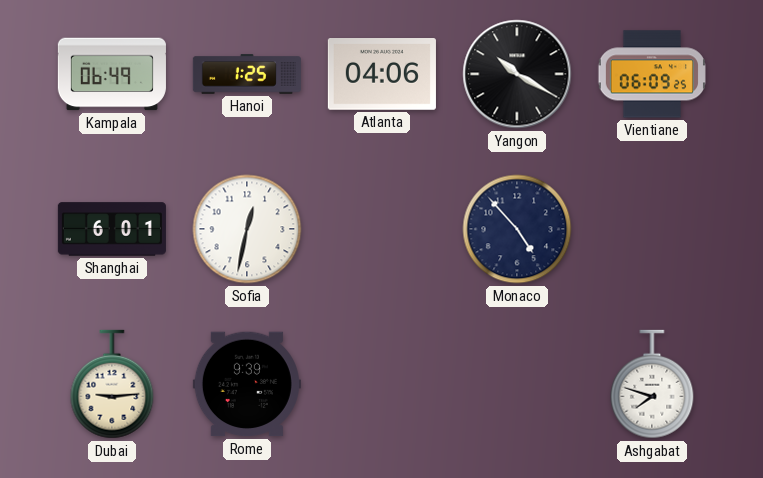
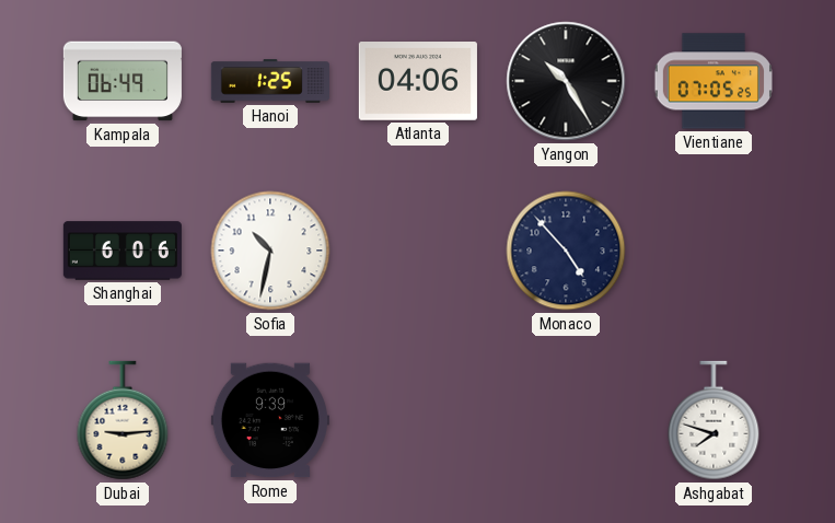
Yangon: 10:20 -> 10:25
Vientiane: 06:09 -> 07:05
Shanghai: 6:01 -> 6:06
Sofia: 12:32 -> 10:32
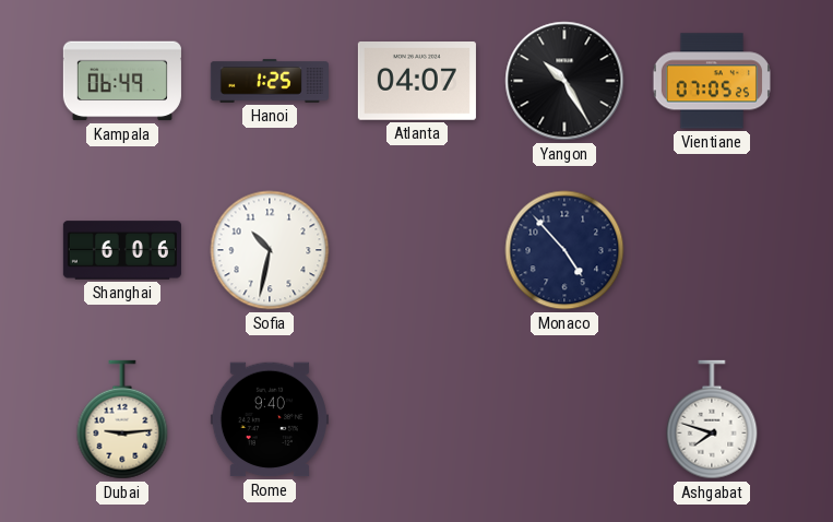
Atlanta: 04:06 -> 04:07
Rome: 9:39 -> 9:40
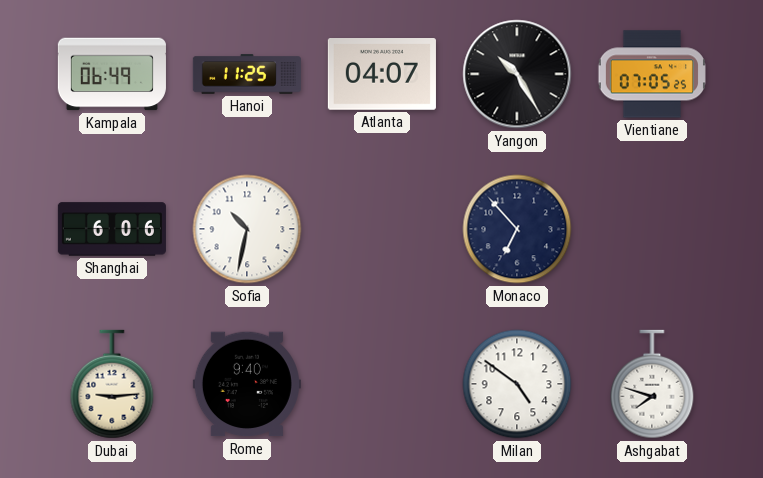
Hanoi: 1:25 -> 11:25
Monaco: 4:53 -> 6:53
Milan: none -> 4:51
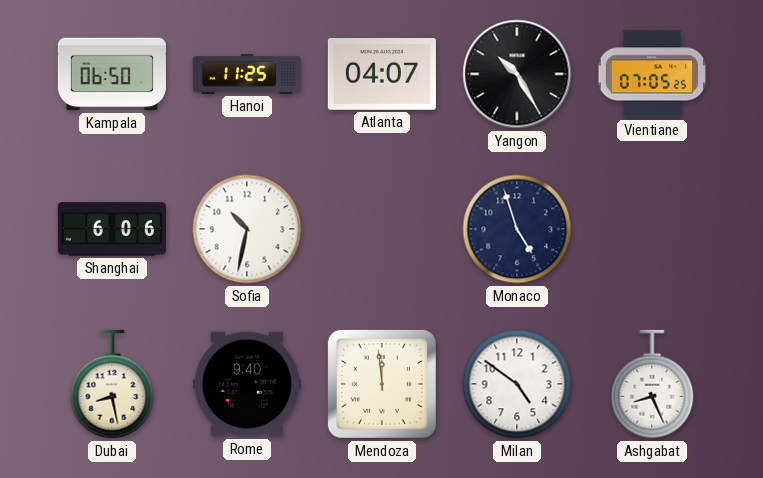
Kampala: 06:49 -> 06:50
Monaco: 6:53 -> 4:57
Dubai: 9:14 -> 8:28
Mendoza: none -> 11:59
Ashgabat: 7:48 -> 8:26
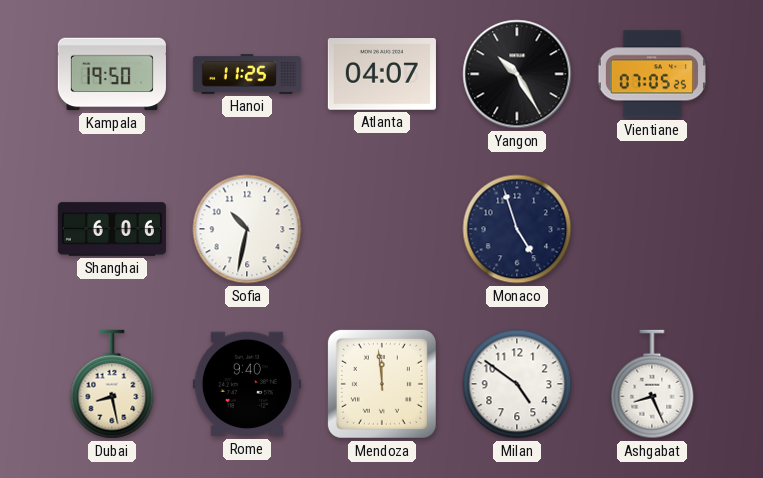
Kampala: 06:50 -> 19:50
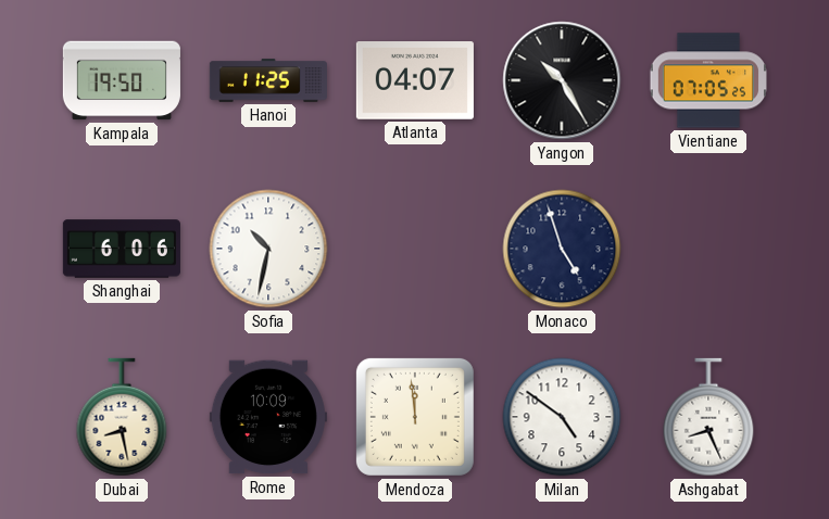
Rome: 9:40 -> 10:09
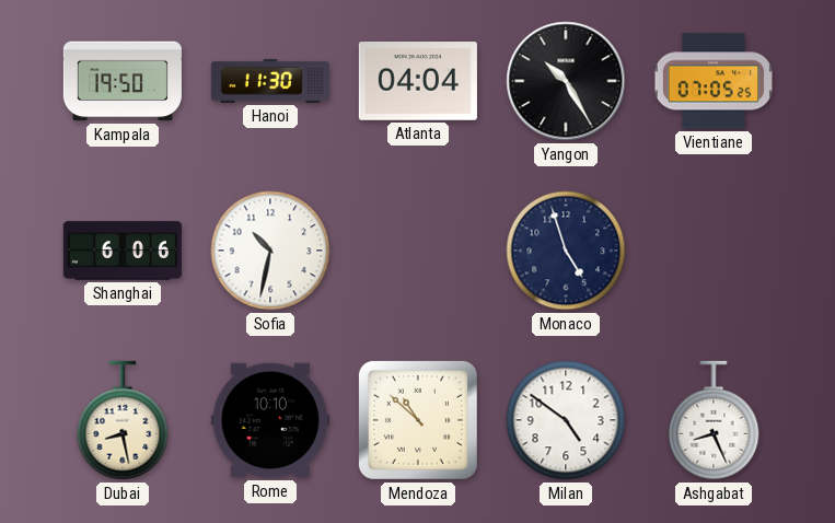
Hanoi: 11:25 -> 11:30
Atlanta: 04:07 -> 04:04
Rome: 10:09 -> 10:10
Mendoza: 11:59 -> 10:52
